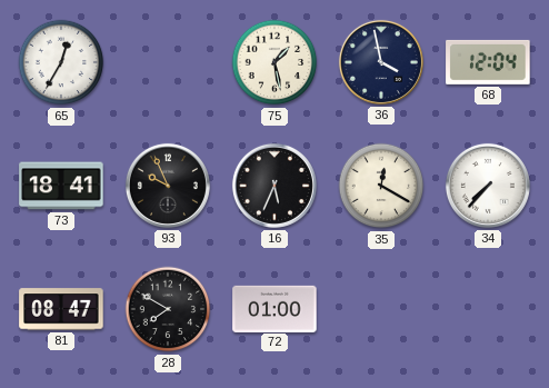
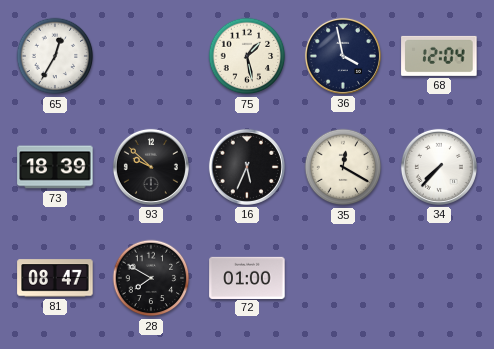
73: 18:41 -> 18:39
93: 9:56 -> 9:52
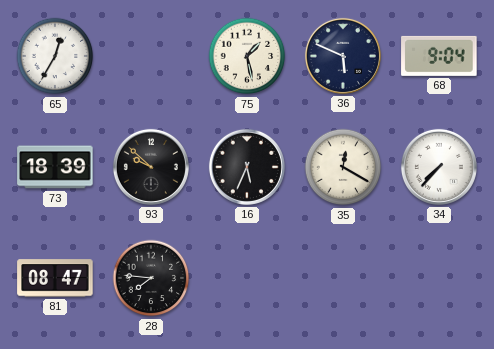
36: 3:58 -> 5:49
68: 12:04 -> 9:04
28: 7:50 -> 7:46
72: 01:00 -> none
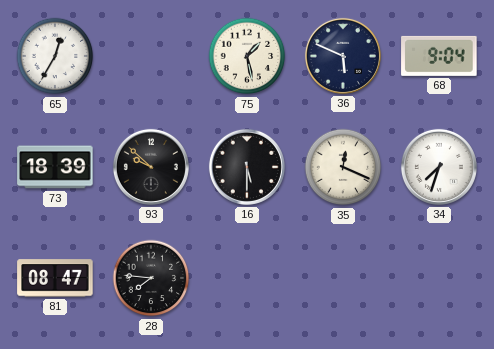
16: 5:34 -> 5:30
35: 12:20 -> 12:19
34: 7:37 -> 7:33
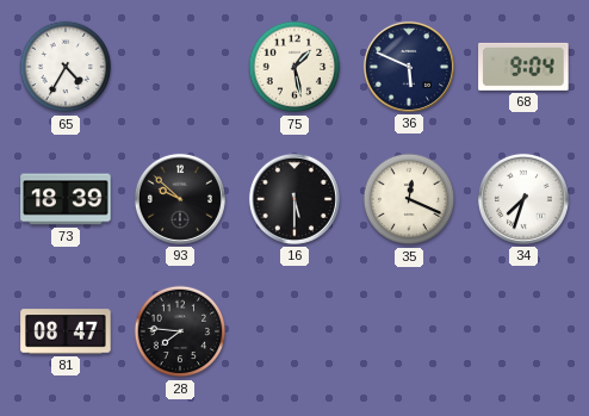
65: 12:35 -> 4:35
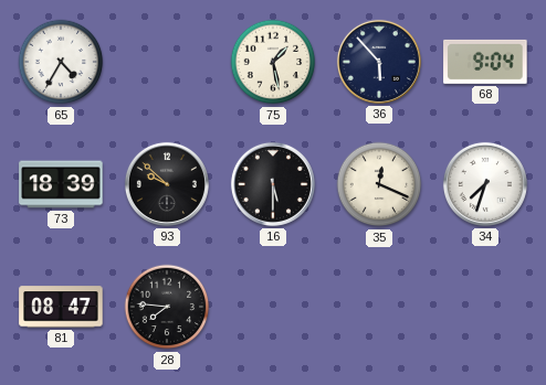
36: 5:49 -> 5:53
